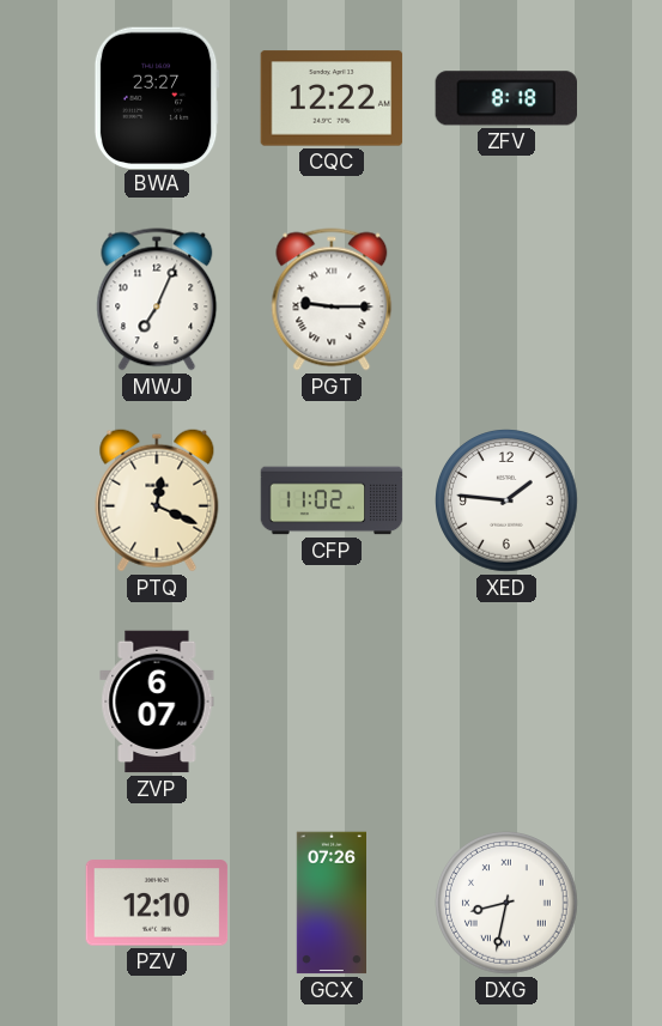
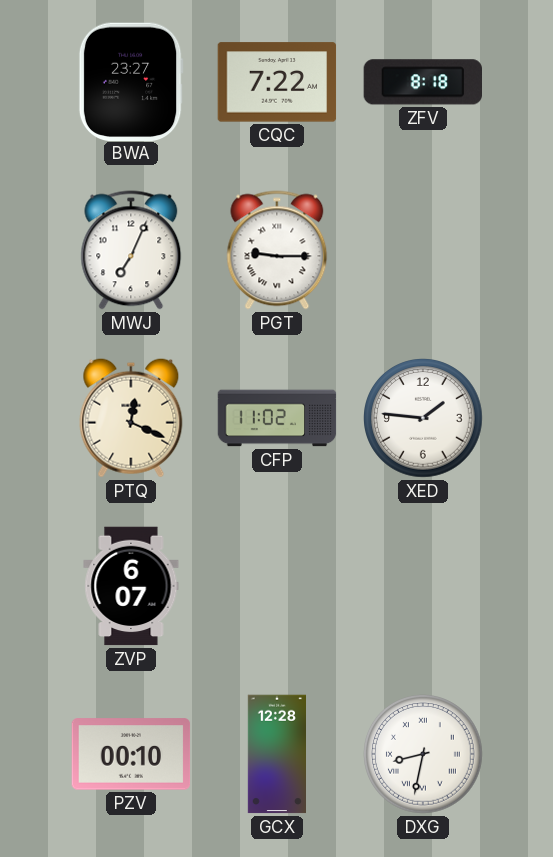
CQC: 12:22 -> 7:22
PZV: 12:10 -> 00:10
GCX: 07:26 -> 12:28
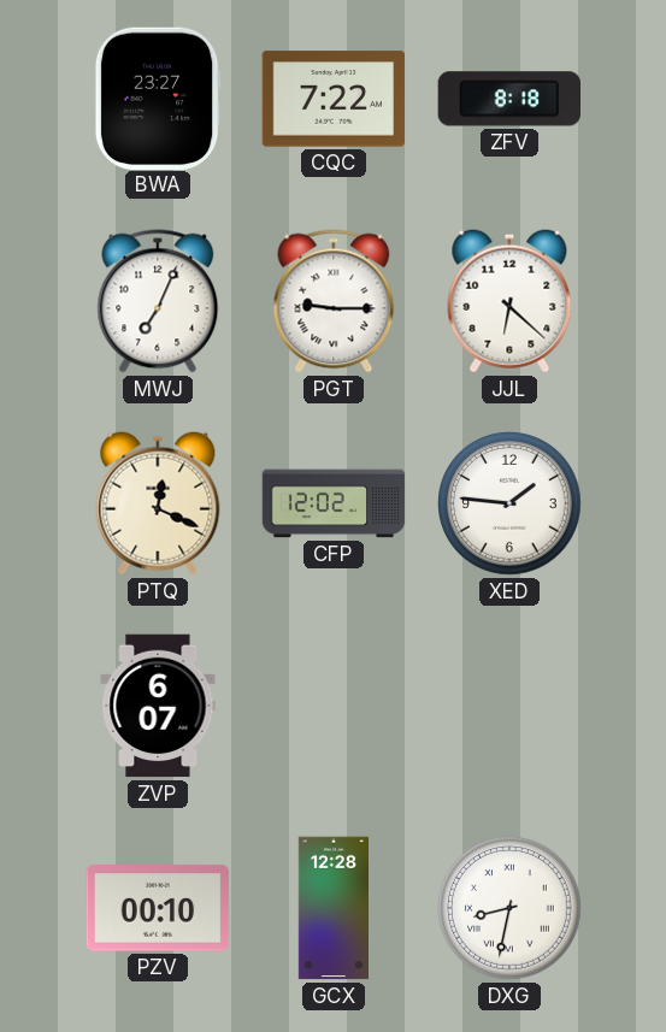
JJL: none -> 6:22
CFP: 11:02 -> 12:02
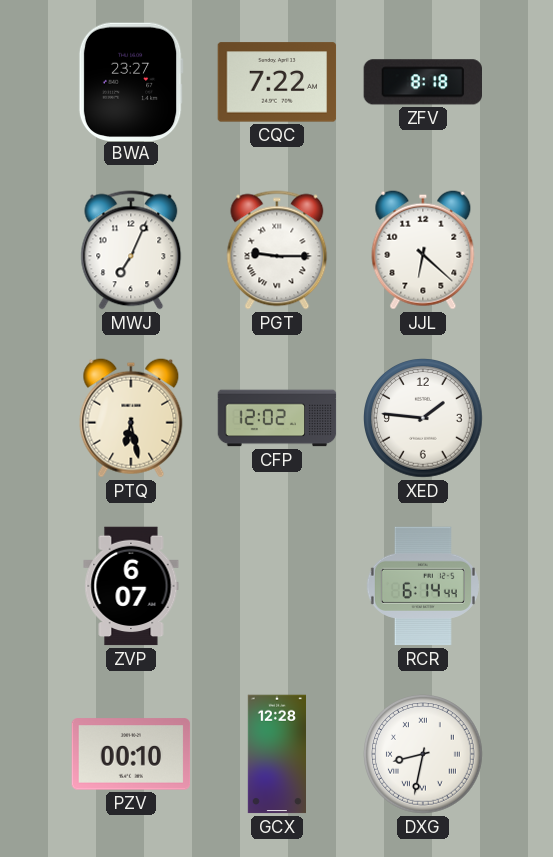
PTQ: 12:19 -> 6:28
RCR: none -> 6:14
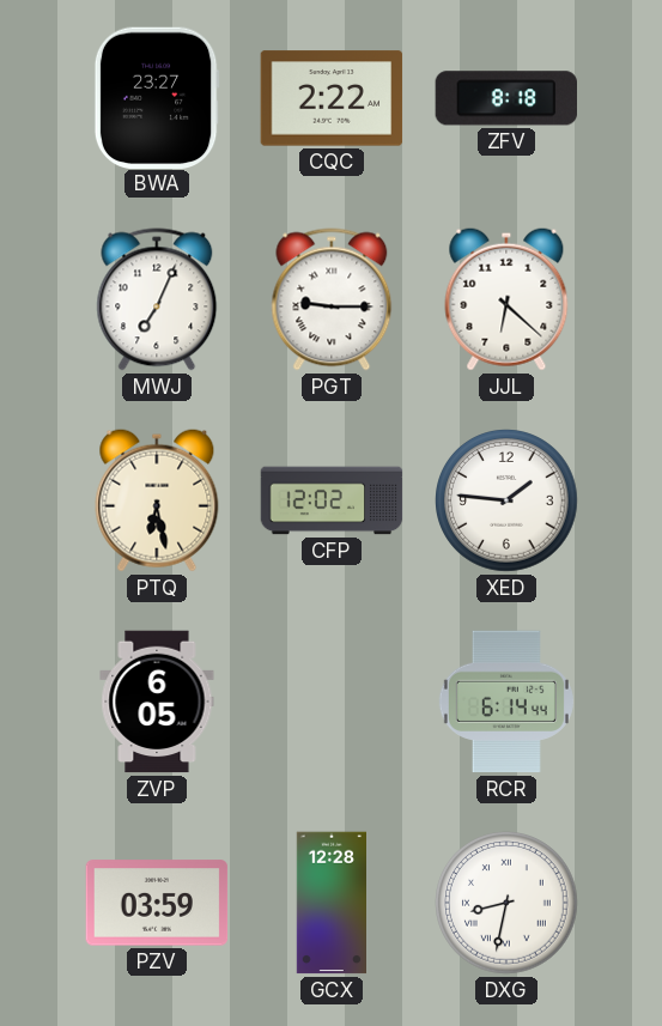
CQC: 7:22 -> 2:22
ZVP: 6:07 -> 6:05
PZV: 00:10 -> 03:59
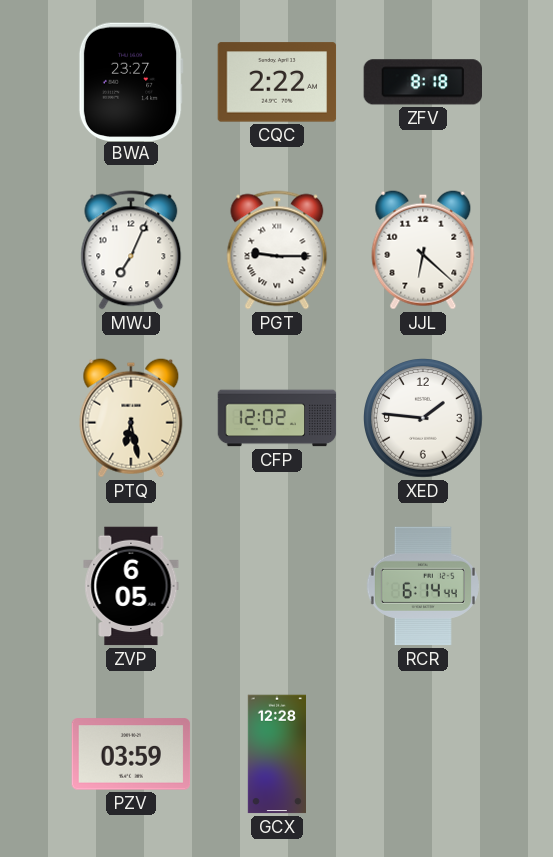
DXG: 8:32 -> none
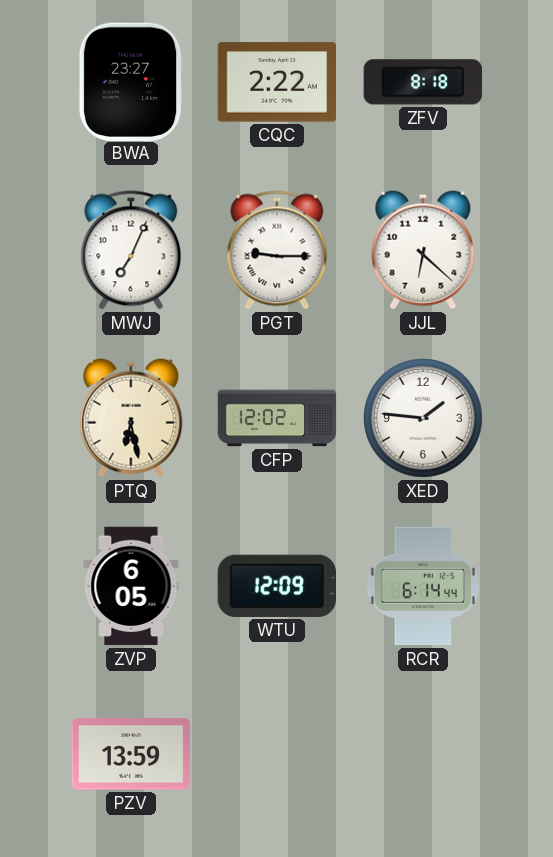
WTU: none -> 12:09
PZV: 03:59 -> 13:59
GCX: 12:28 -> none
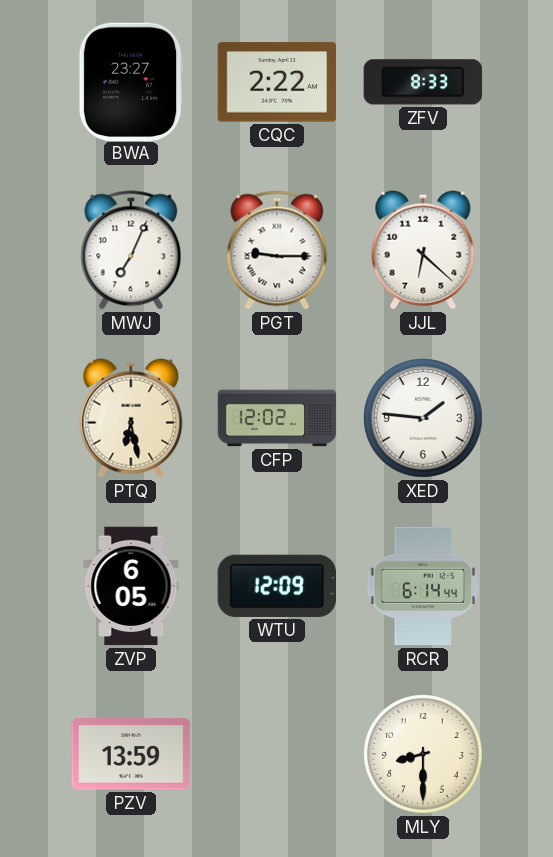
ZFV: 8:18 -> 8:33
MLY: none -> 8:30
